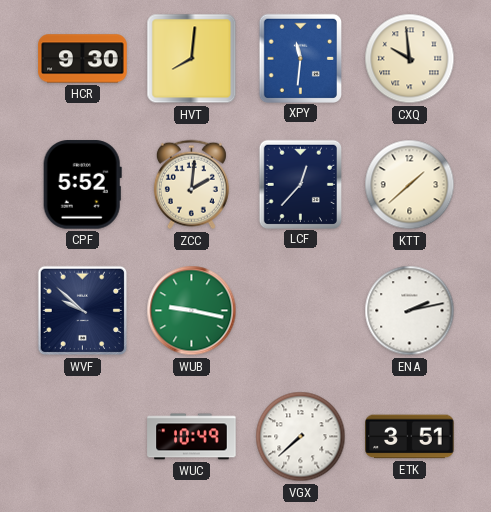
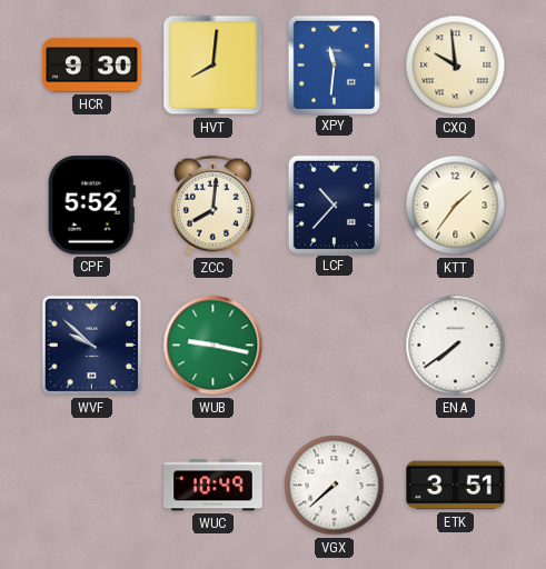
ZCC: 2:01 -> 8:01
LCF: 12:37 -> 10:37
KTT: 1:38 -> 1:36
ENA: 2:13 -> 7:39
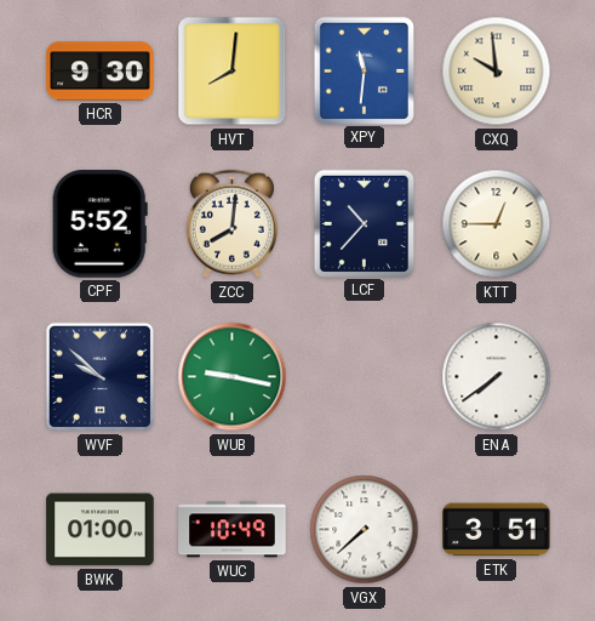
KTT: 1:36 -> 12:45
BWK: none -> 01:00
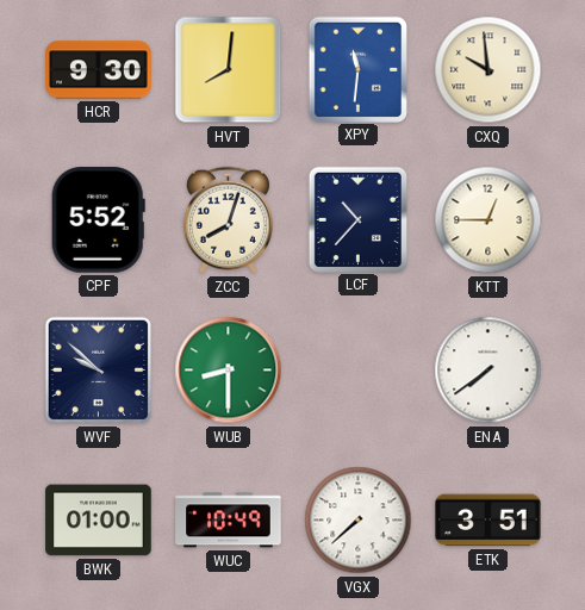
ZCC: 8:01 -> 8:03
WUB: 9:17 -> 8:30
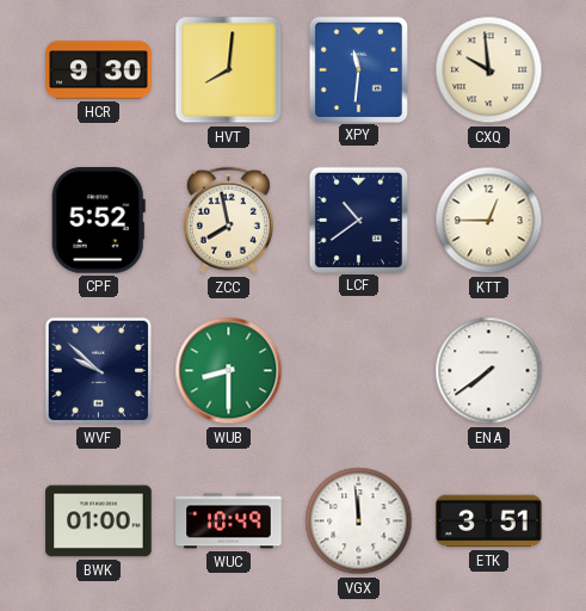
ZCC: 8:03 -> 7:58
LCF: 10:37 -> 10:39
VGX: 7:38 -> 11:59
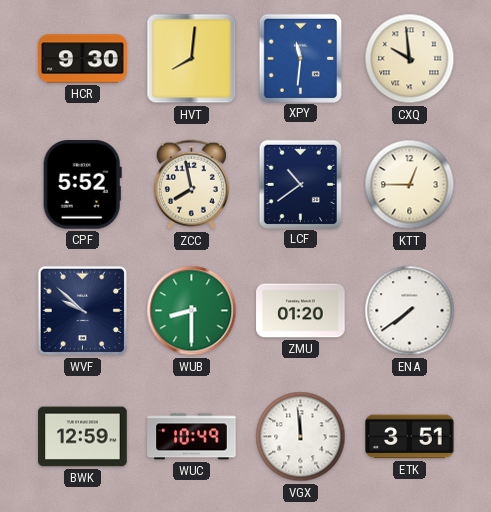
ZMU: none -> 01:20
BWK: 01:00 -> 12:59
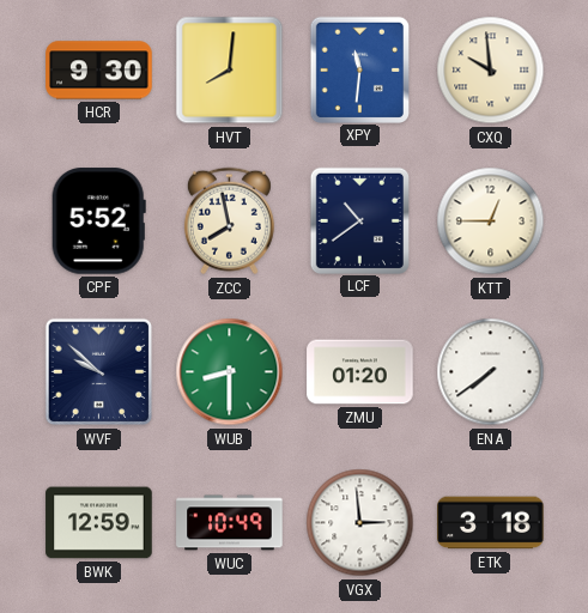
VGX: 11:59 -> 2:59
ETK: 3:51 -> 3:18
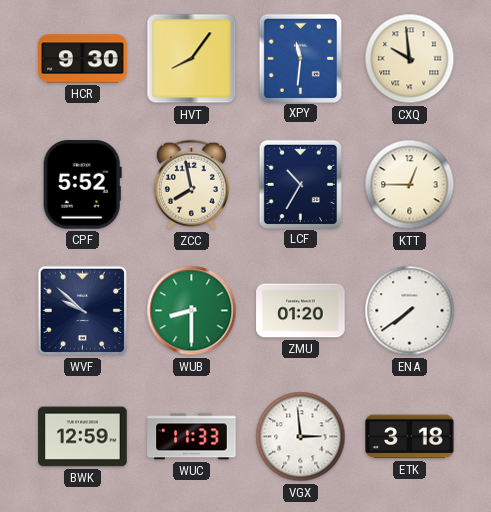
HVT: 8:01 -> 8:06
LCF: 10:39 -> 10:35
WUC: 10:49 -> 11:33
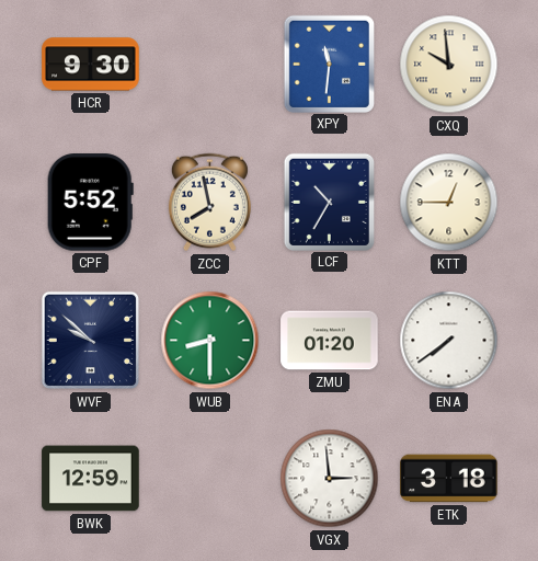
HVT: 8:06 -> none
WUC: 11:33 -> none
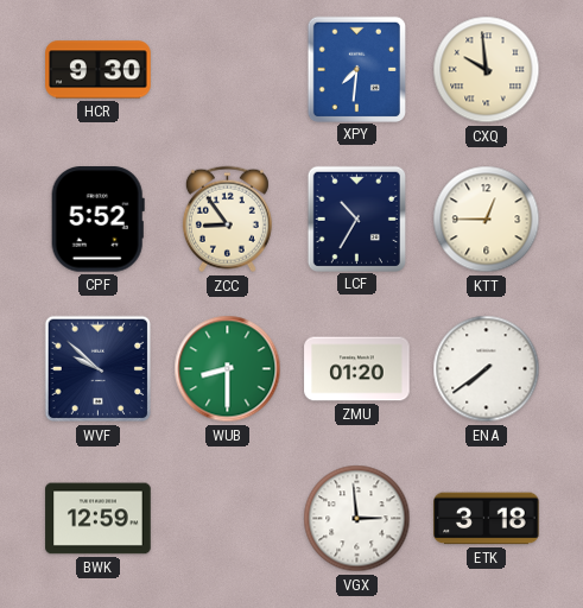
XPY: 11:31 -> 7:31
ZCC: 7:58 -> 8:54
